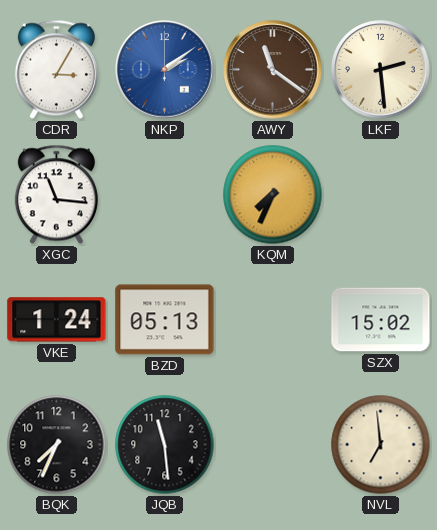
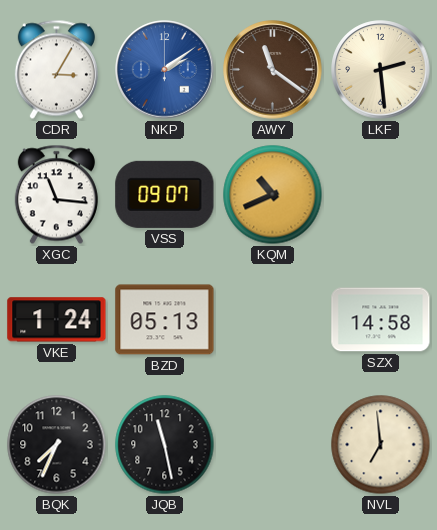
VSS: none -> 09:07
KQM: 7:34 -> 10:41
SZX: 15:02 -> 14:58
JQB: 11:29 -> 11:28
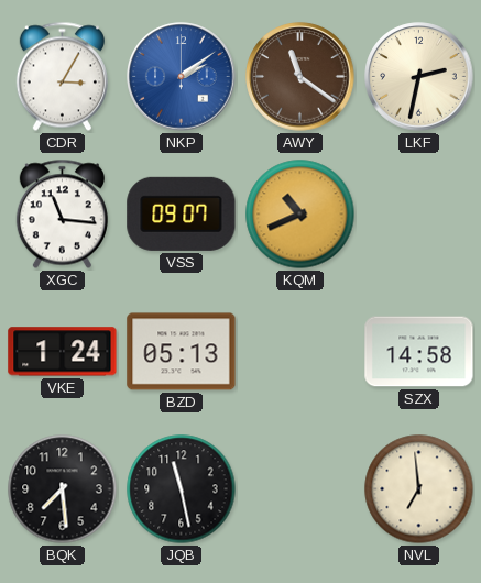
LKF: 2:29 -> 2:32
BQK: 7:34 -> 7:29
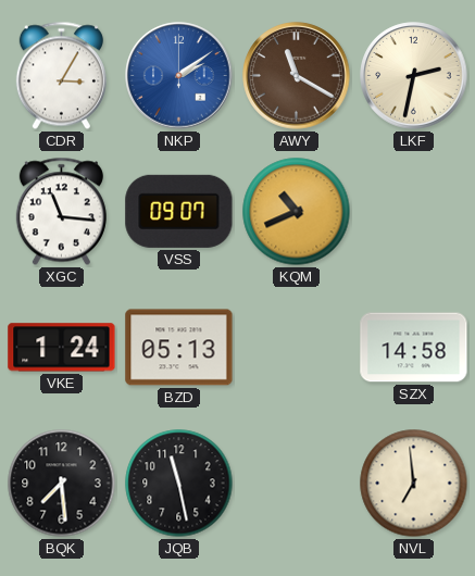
AWY: 11:21 -> 11:20
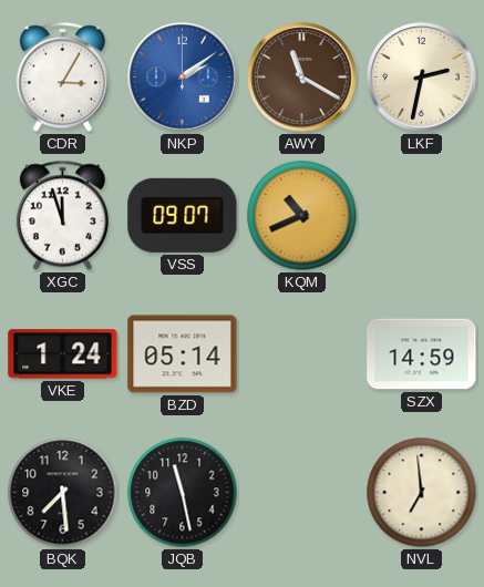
XGC: 11:16 -> 11:57
BZD: 05:13 -> 05:14
SZX: 14:58 -> 14:59
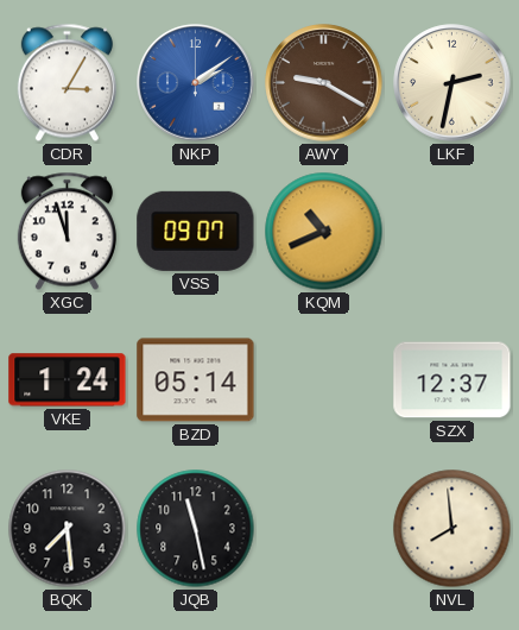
AWY: 11:20 -> 9:20
SZX: 14:59 -> 12:37
NVL: 6:59 -> 7:59
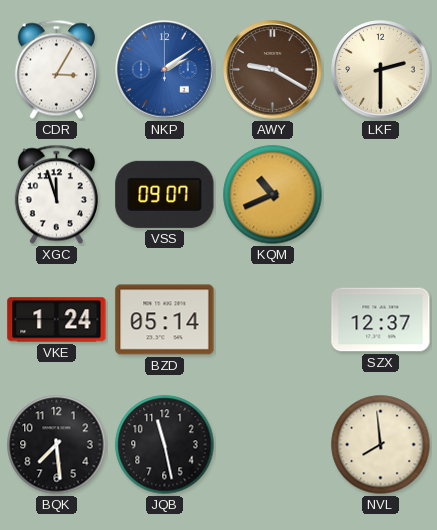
LKF: 2:32 -> 2:30
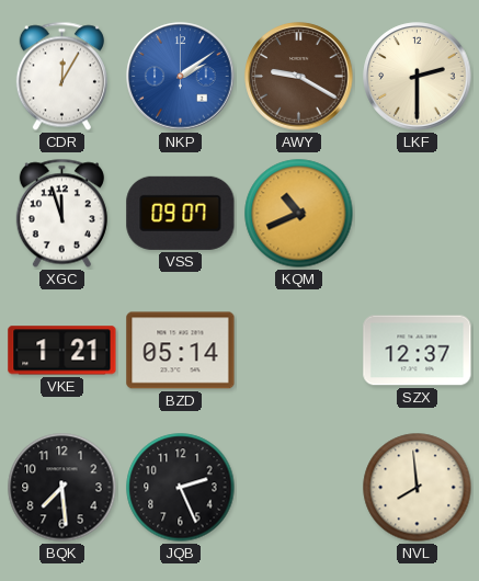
CDR: 3:05 -> 12:05
VKE: 1:24 -> 1:21
JQB: 11:28 -> 2:26
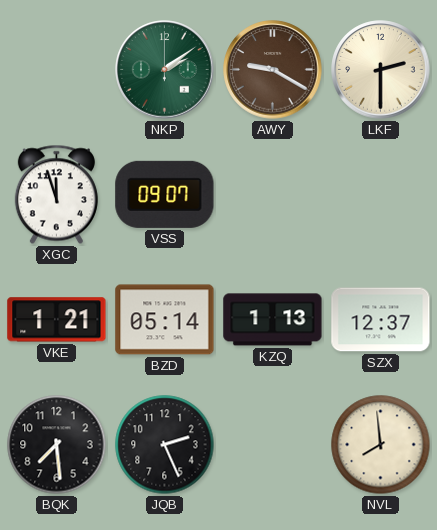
CDR: 12:05 -> none
NKP dial: blue -> green
KQM: 10:41 -> none
KZQ: none -> 1:13
